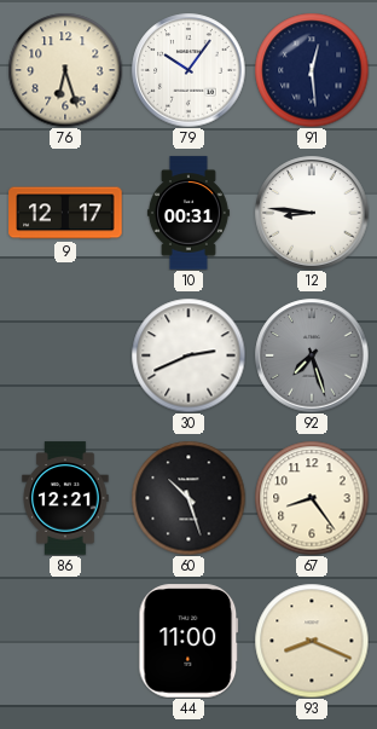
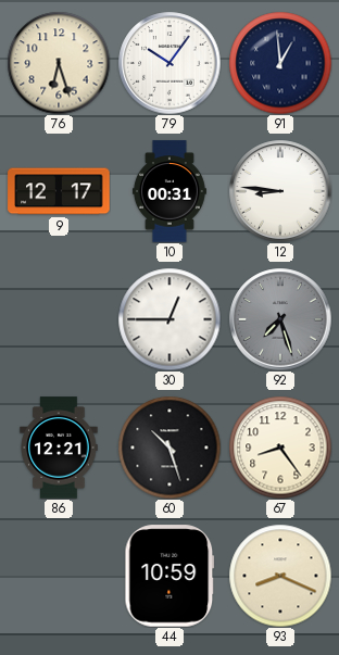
91: 12:29 -> 12:59
30: 2:41 -> 12:45
44: 11:00 -> 10:59
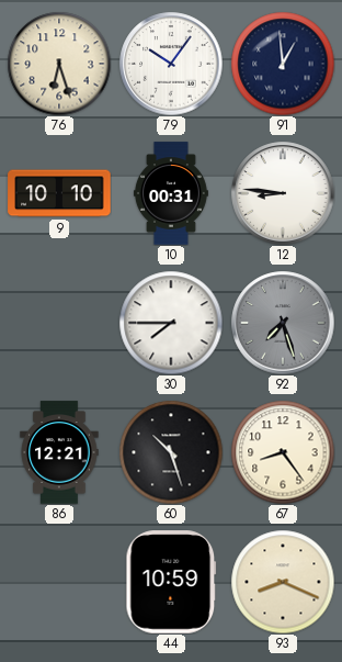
9: 12:17 -> 10:10
30: 12:45 -> 7:45
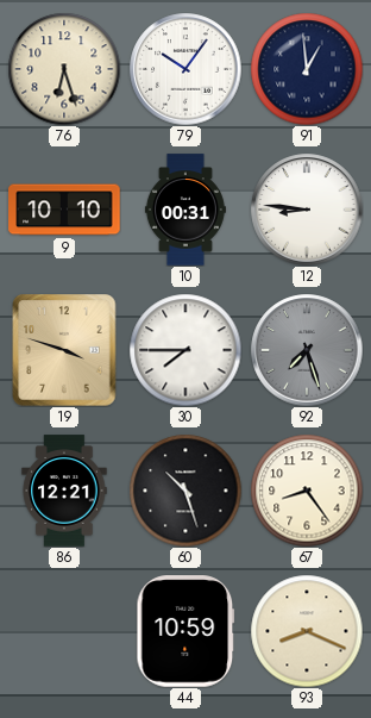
19: none -> 3:48
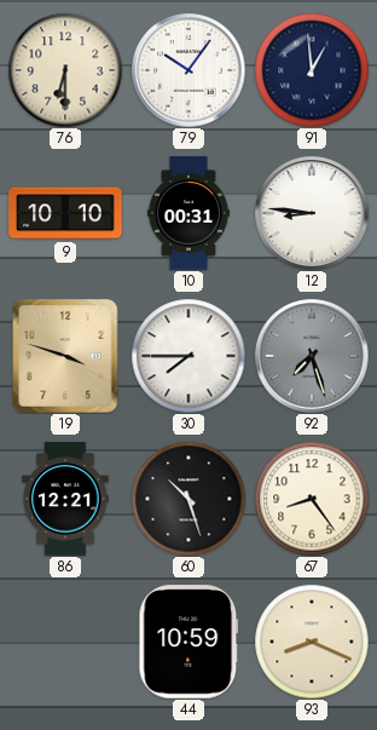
76: 6:27 -> 6:30
